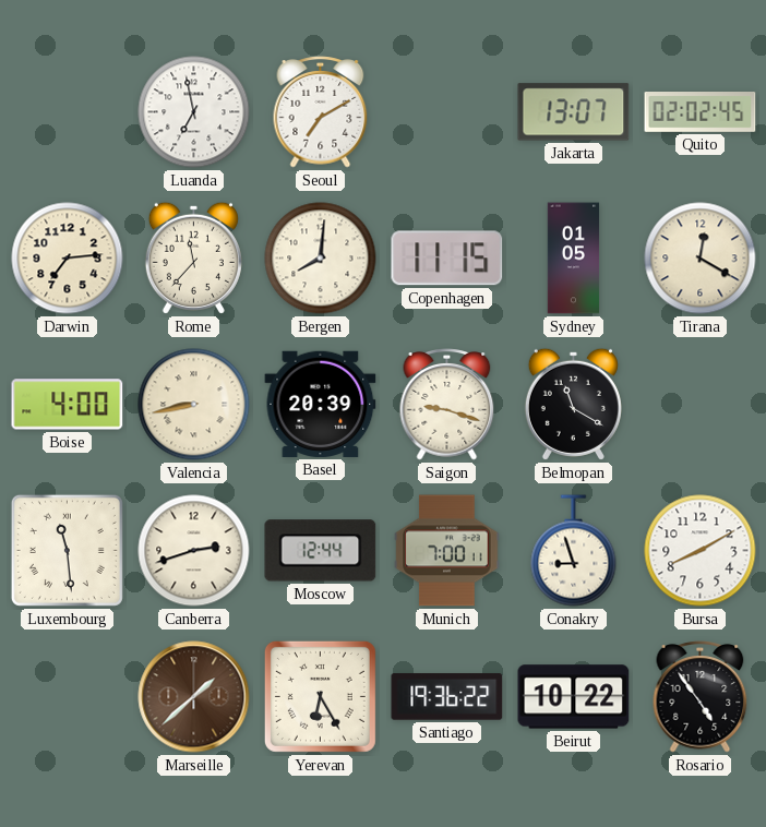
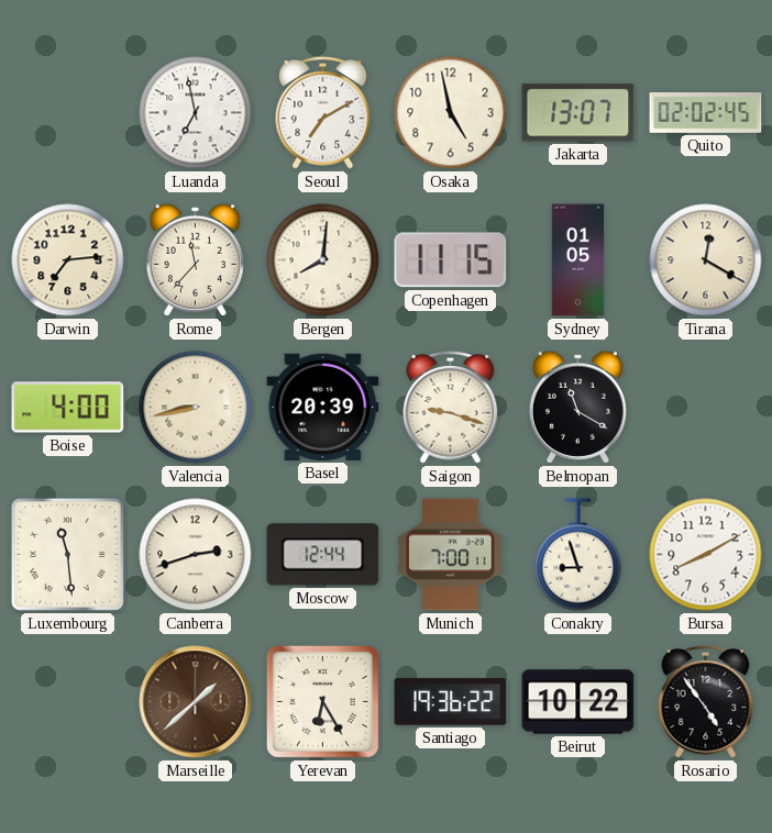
Osaka: none -> 4:58
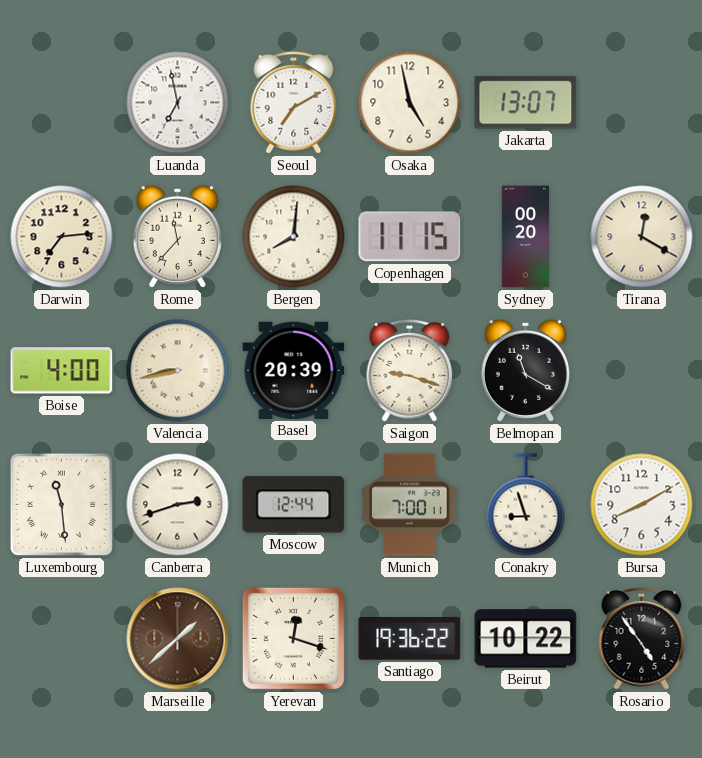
Quito: 02:02 -> none
Sydney: 01:05 -> 00:20
Yerevan: 6:25 -> 12:18
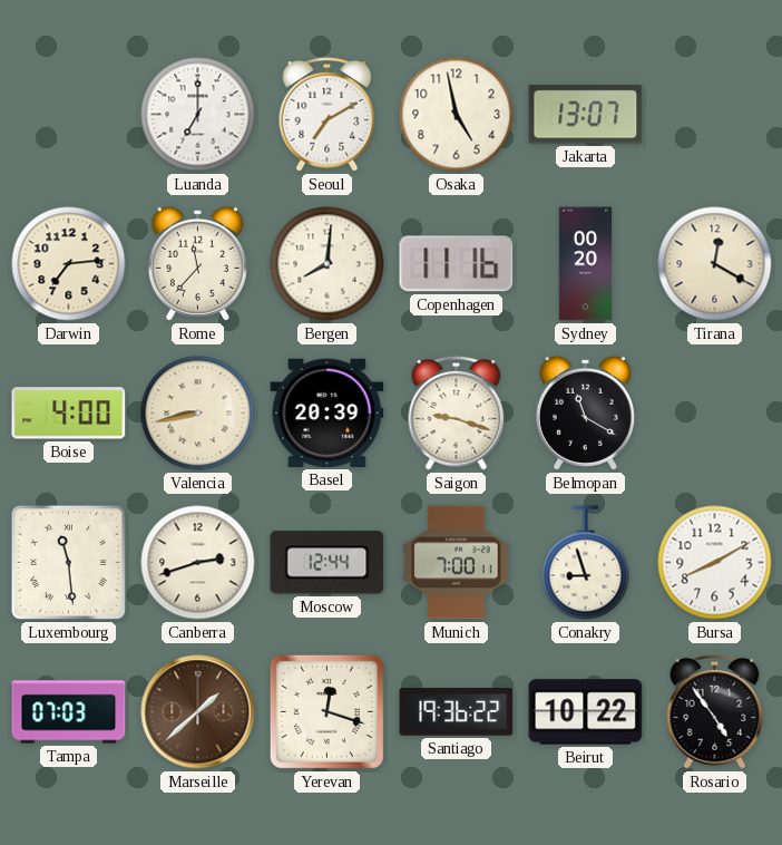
Luanda: 6:58 -> 7:00
Copenhagen: 11:15 -> 11:16
Tampa: none -> 07:03
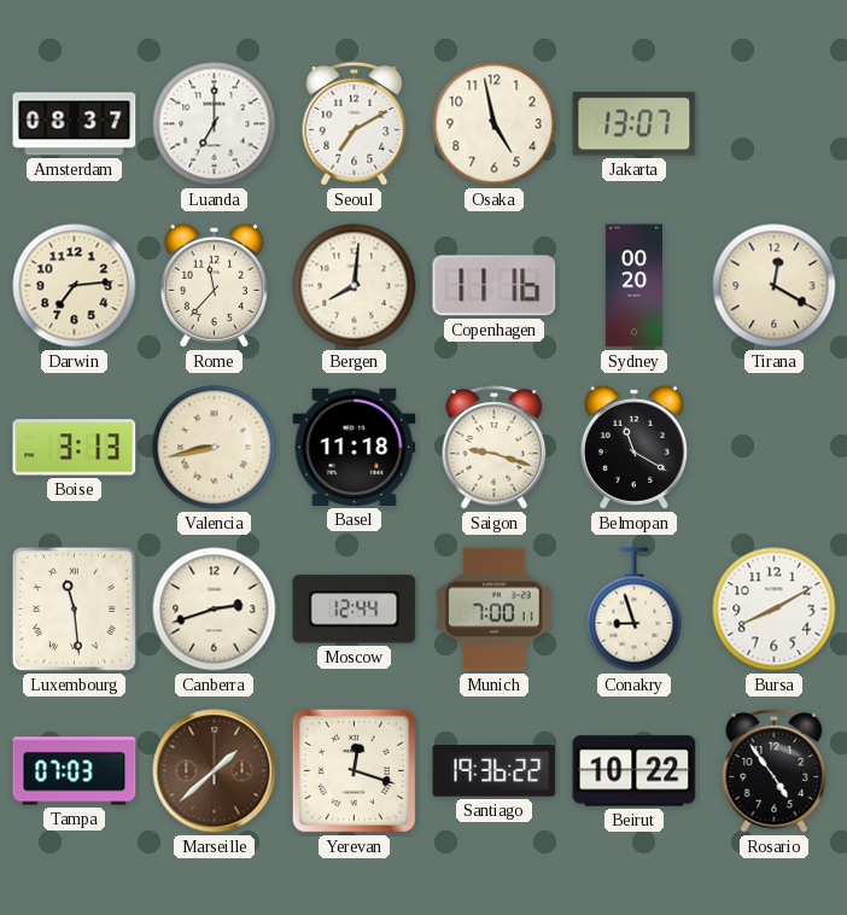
Amsterdam: none -> 08:37
Boise: 4:00 -> 3:13
Basel: 20:39 -> 11:18
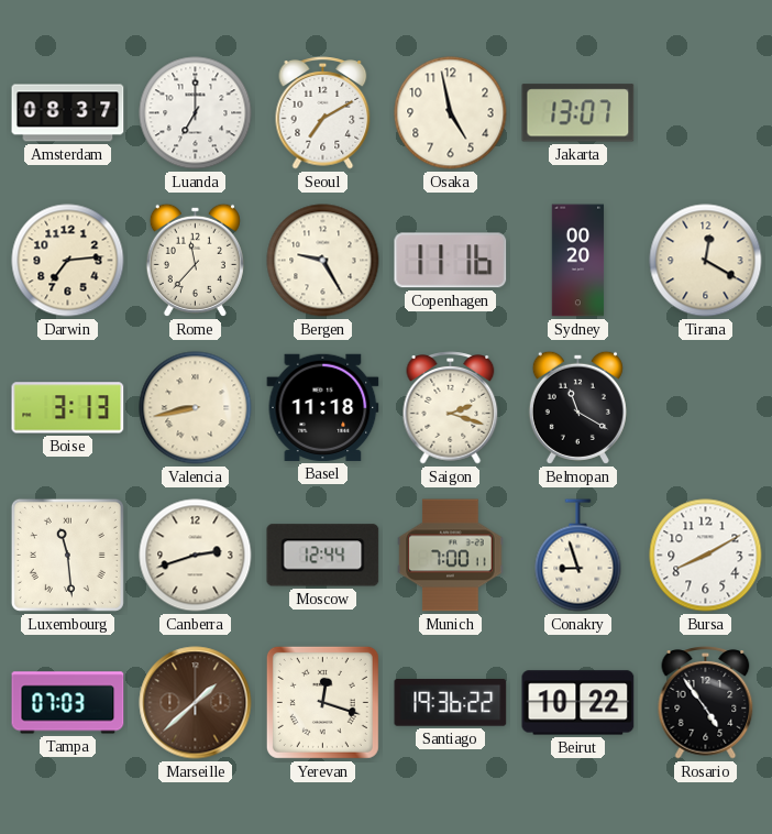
Bergen: 8:01 -> 9:25
Saigon: 9:18 -> 2:18
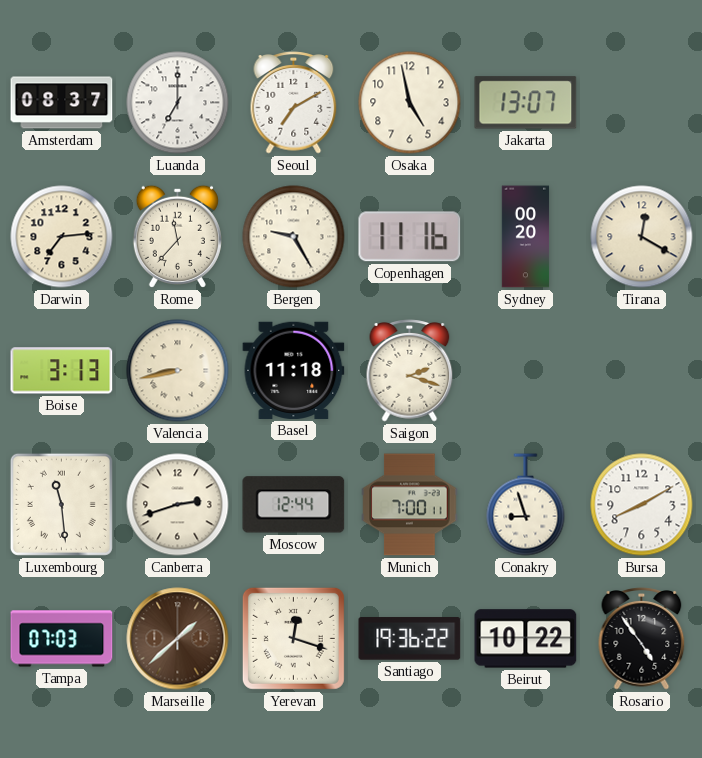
Belmopan: 11:20 -> none
